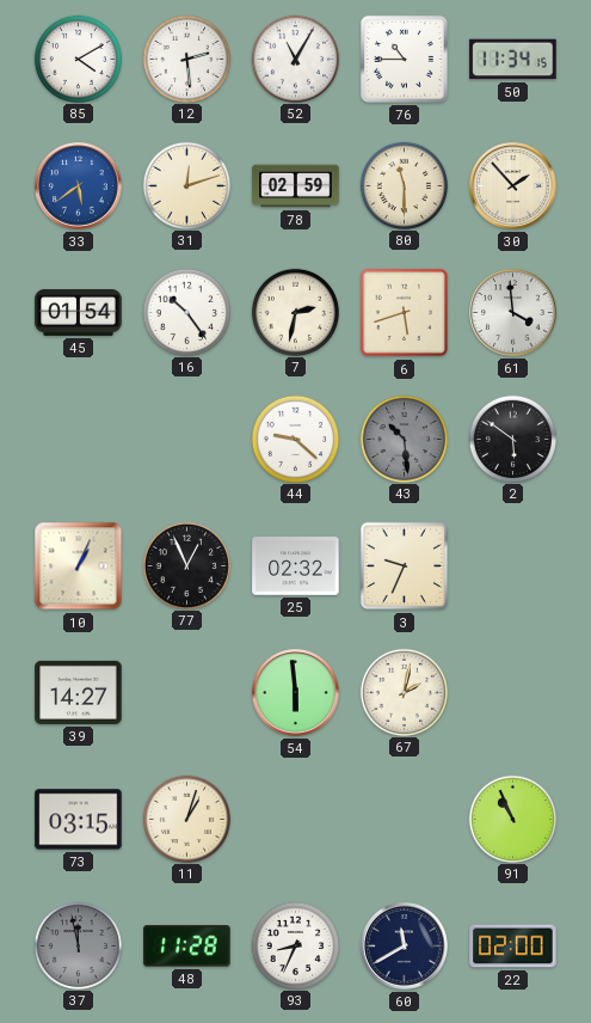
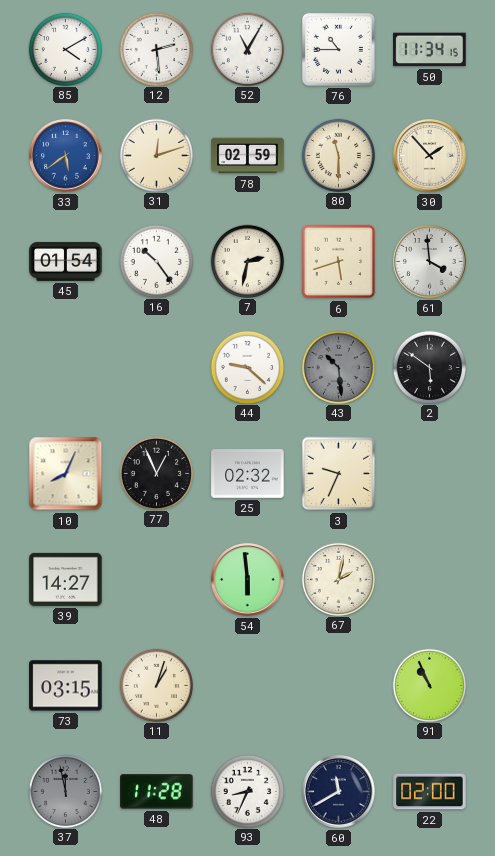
10: 1:04 -> 8:04
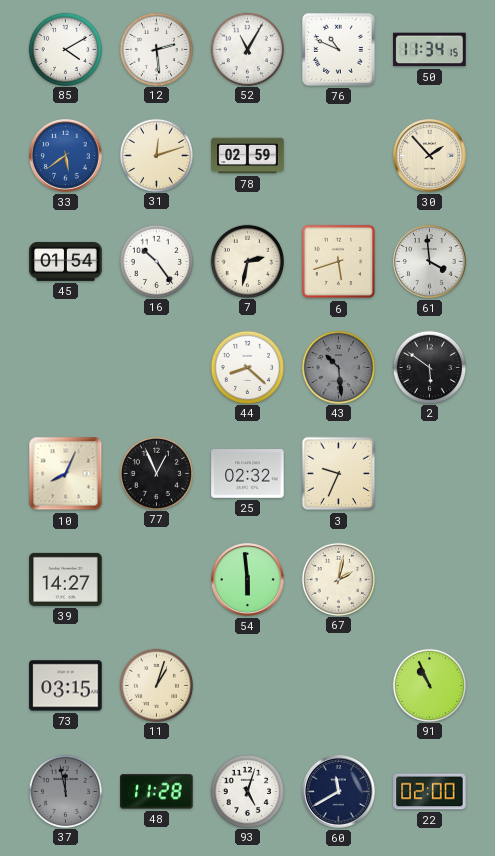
76: 10:45 -> 10:49
80: 11:30 -> none
44: 9:22 -> 8:22
93: 8:34 -> 5:03
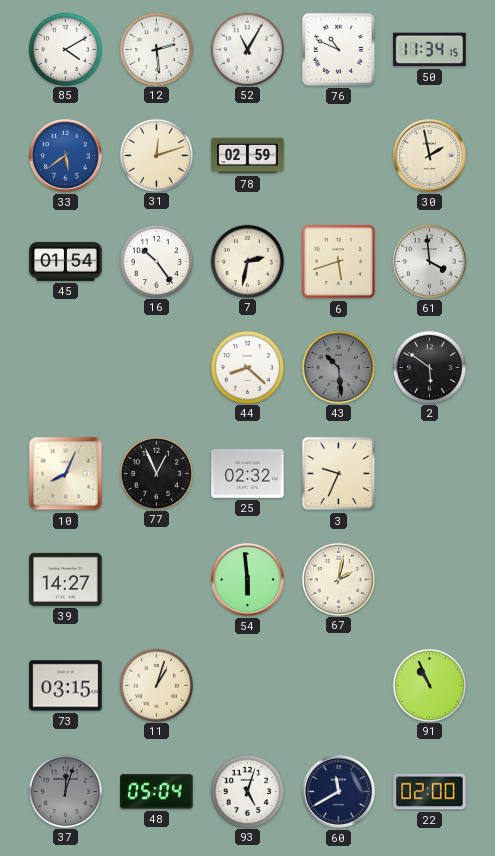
30: 1:53 -> 1:58
37: 11:58 -> 12:03
48: 11:28 -> 05:04
